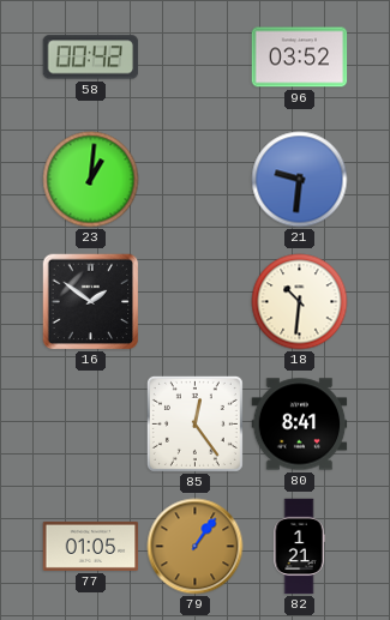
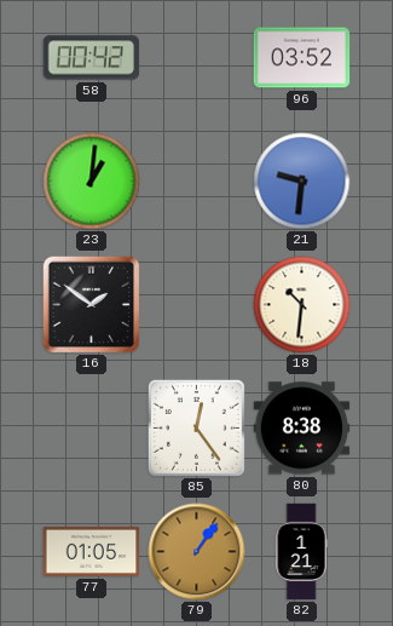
80: 8:41 -> 8:38
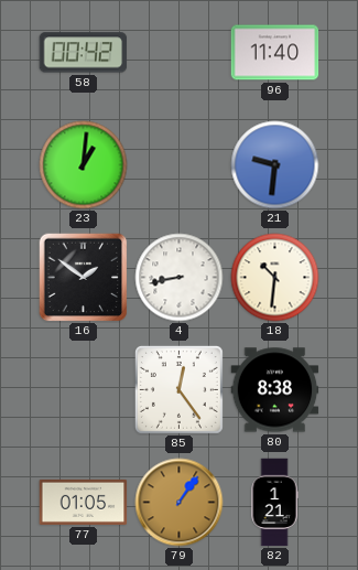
96: 03:52 -> 11:40
4: none -> 8:43
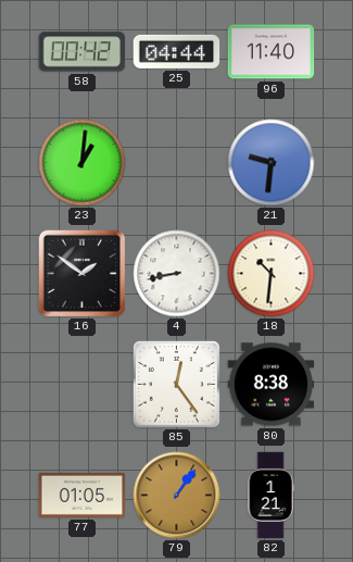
25: none -> 04:44
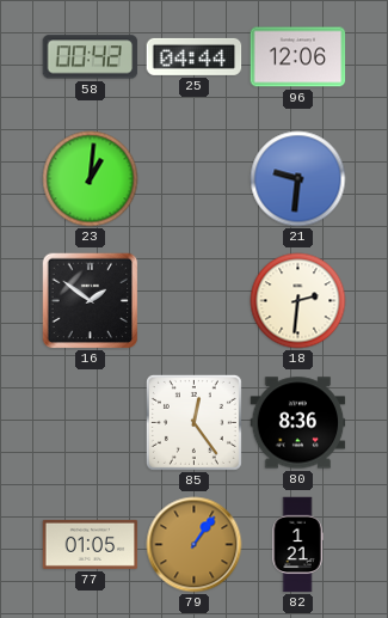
96: 11:40 -> 12:06
4: 8:43 -> none
18: 10:31 -> 2:31
80: 8:38 -> 8:36
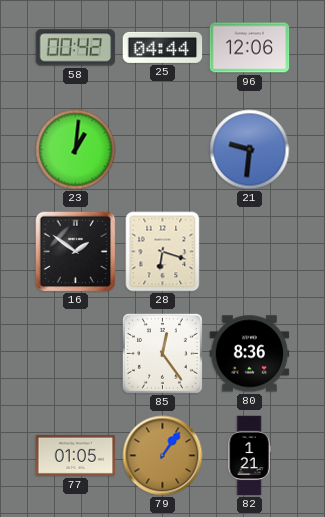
28: none -> 6:18
18: 2:31 -> none
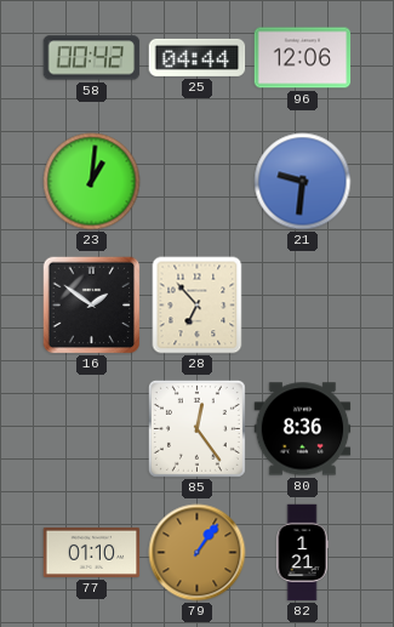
28: 6:18 -> 6:53
77: 01:05 -> 01:10
